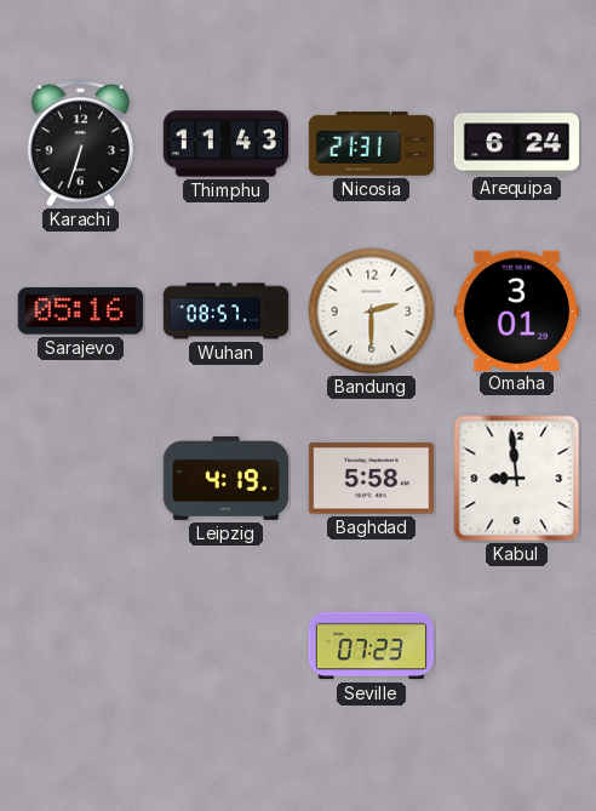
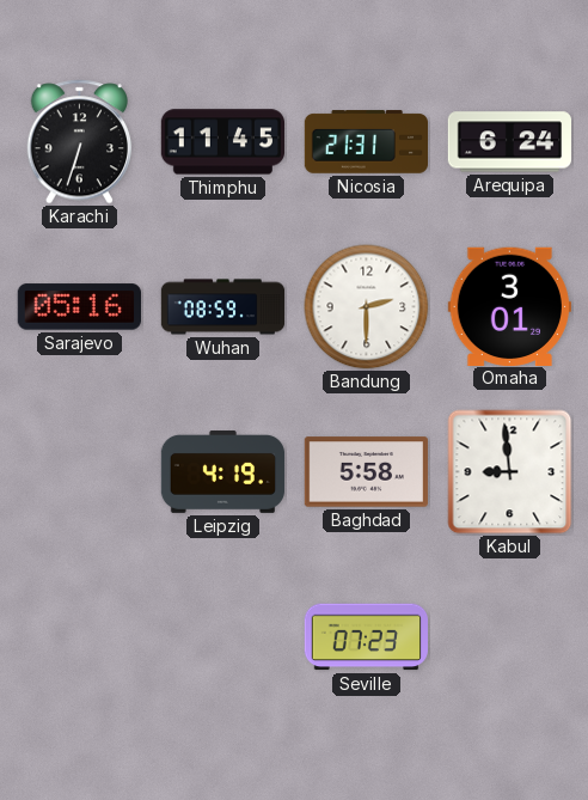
Thimphu: 11:43 -> 11:45
Wuhan: 08:57 -> 08:59
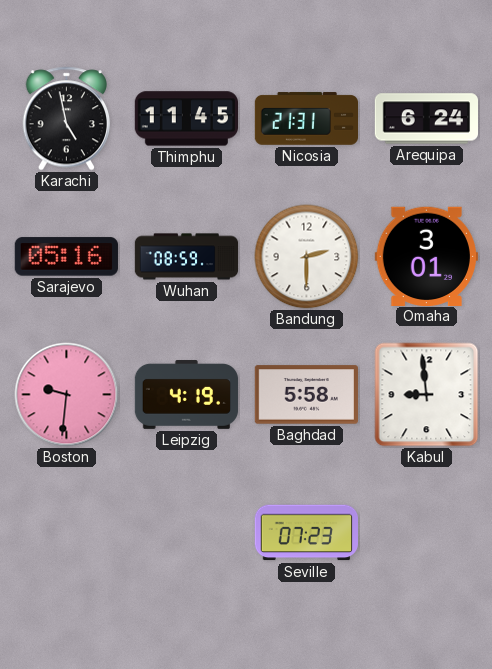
Karachi: 6:33 -> 4:58
Boston: none -> 9:31
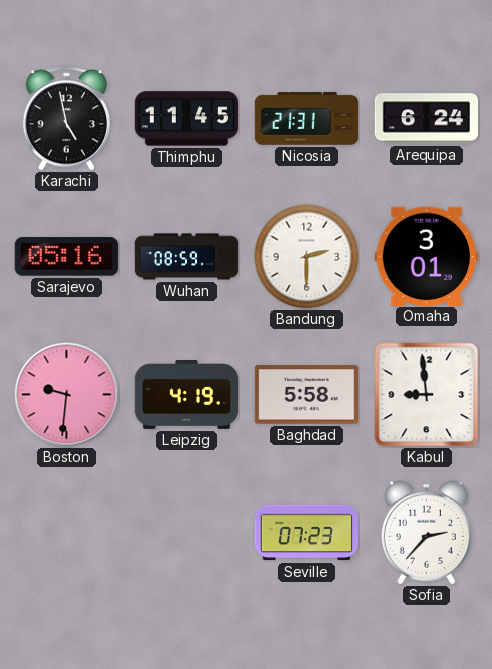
Sofia: none -> 2:37
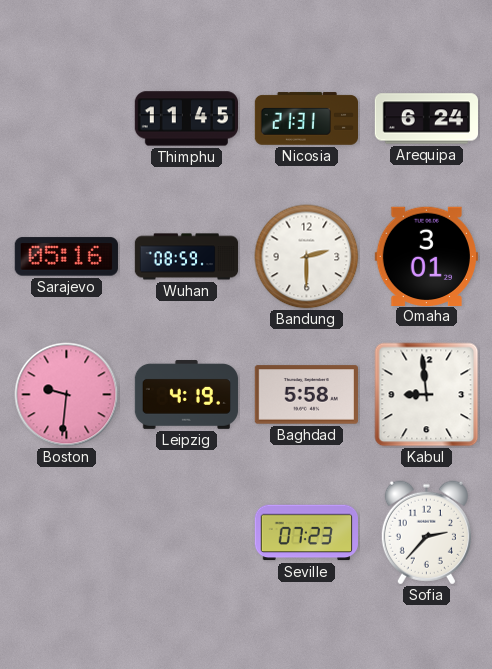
Karachi: 4:58 -> none
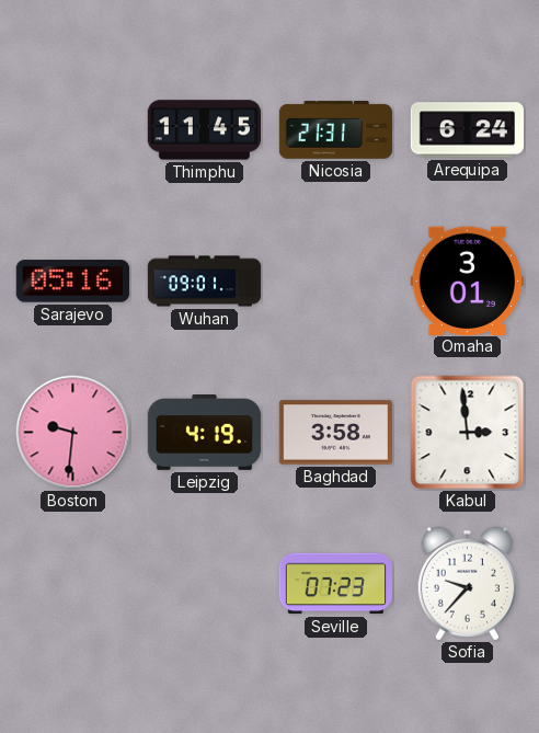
Wuhan: 08:59 -> 09:01
Bandung: 2:30 -> none
Baghdad: 5:58 -> 3:58
Kabul: 8:59 -> 2:59
Sofia: 2:37 -> 9:37
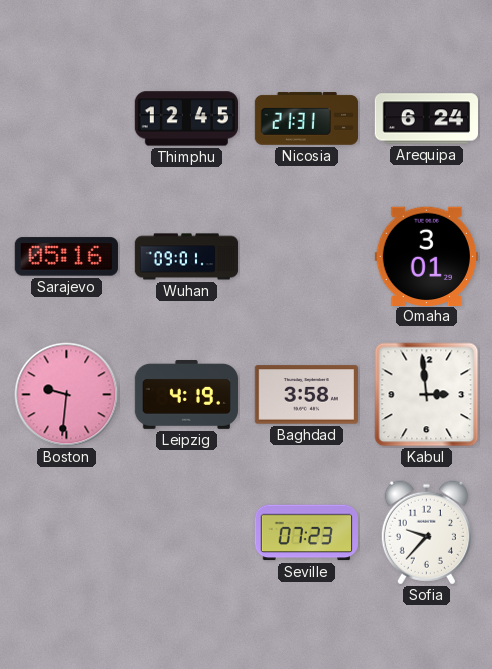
Thimphu: 11:45 -> 12:45
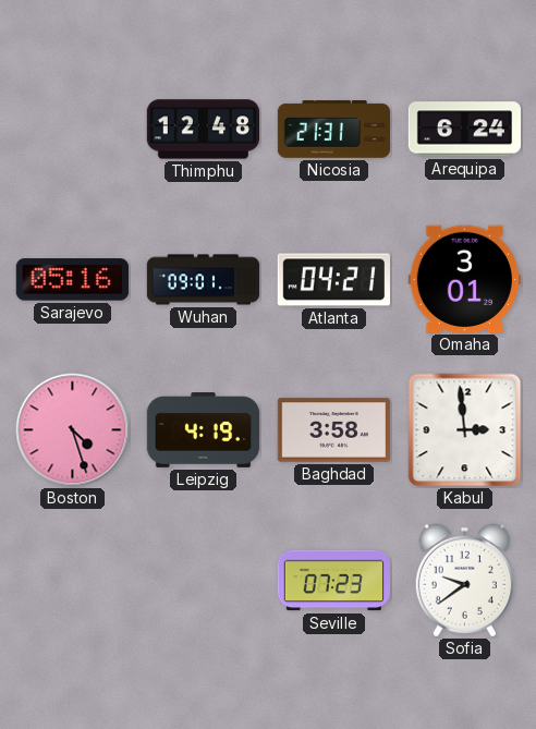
Thimphu: 12:45 -> 12:48
Atlanta: none -> 04:21
Boston: 9:31 -> 4:27
Sofia: 9:37 -> 9:39
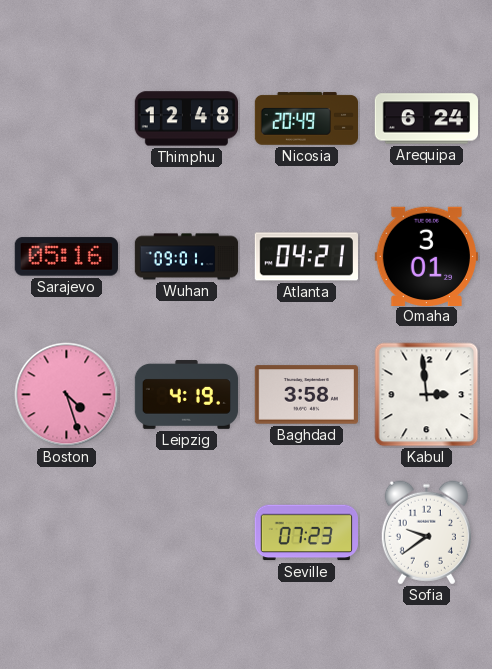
Nicosia: 21:31 -> 20:49
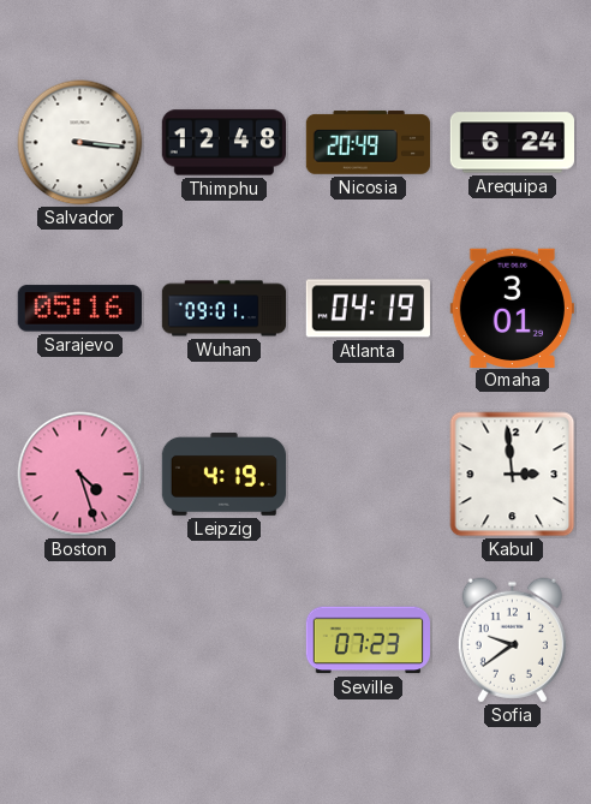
Salvador: none -> 3:16
Atlanta: 04:21 -> 04:19
Baghdad: 3:58 -> none
